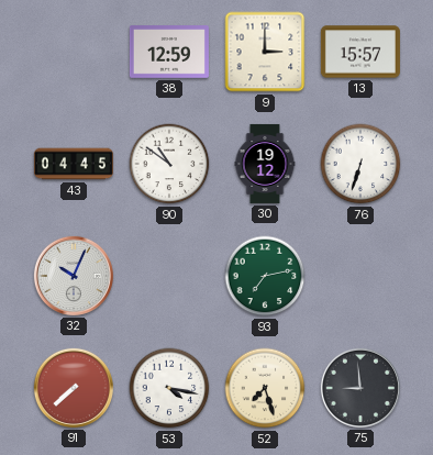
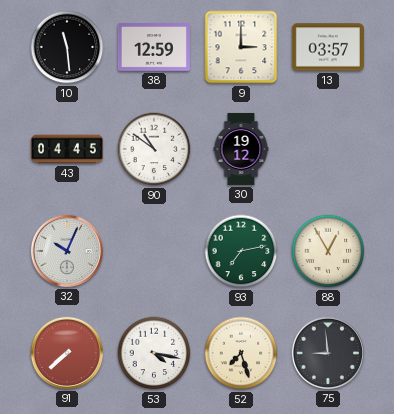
10: none -> 11:29
13: 15:57 -> 03:57
76: 6:33 -> none
88: none -> 12:55
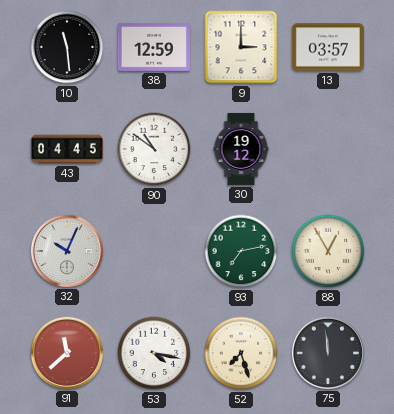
91: 7:38 -> 11:38
75: 8:59 -> 11:59
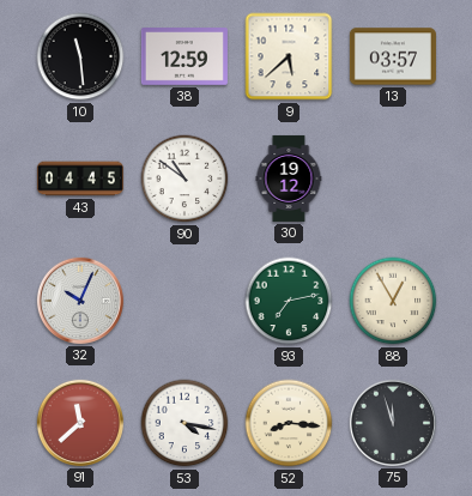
9: 3:00 -> 5:38
52: 7:27 -> 8:16
75: 11:59 -> 11:57
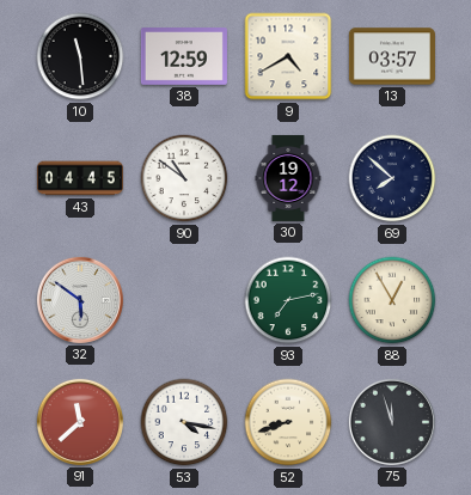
9: 5:38 -> 4:40
69: none -> 7:52
32: 10:04 -> 5:51
52: 8:16 -> 8:42
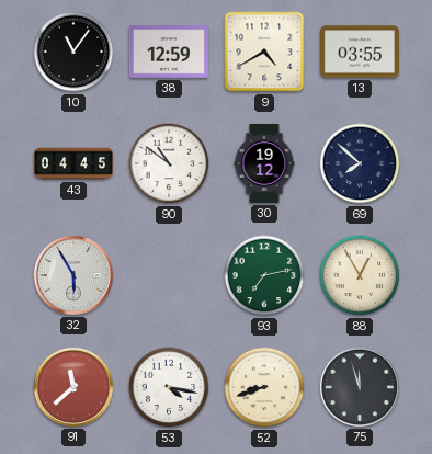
10: 11:29 -> 11:06
13: 03:57 -> 03:55
32: 5:51 -> 5:55
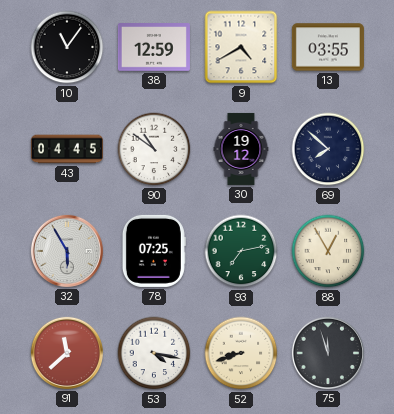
78: none -> 07:25
